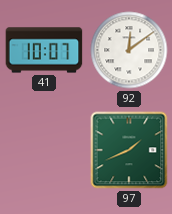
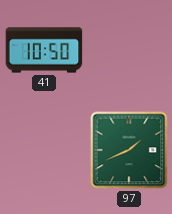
41: 10:07 -> 10:50
92: 12:09 -> none
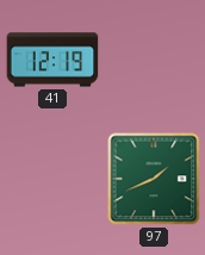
41: 10:50 -> 12:19
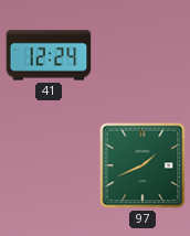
41: 12:19 -> 12:24
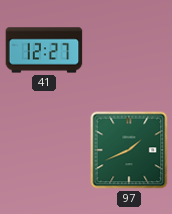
41: 12:24 -> 12:27
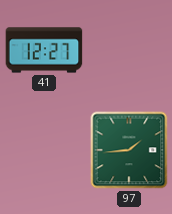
97: 1:41 -> 1:44
